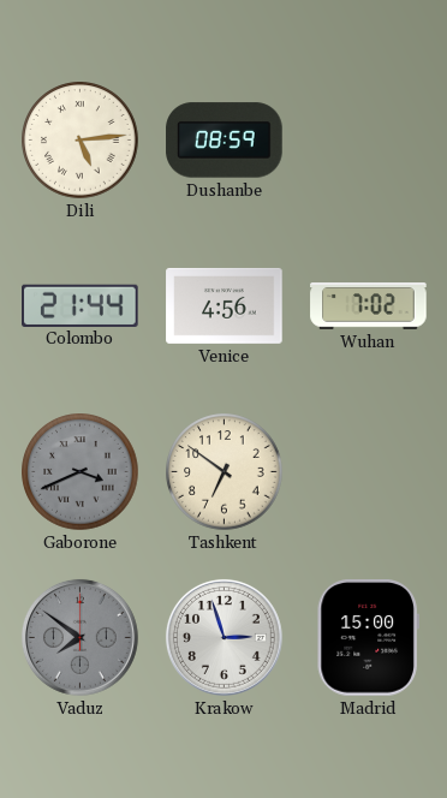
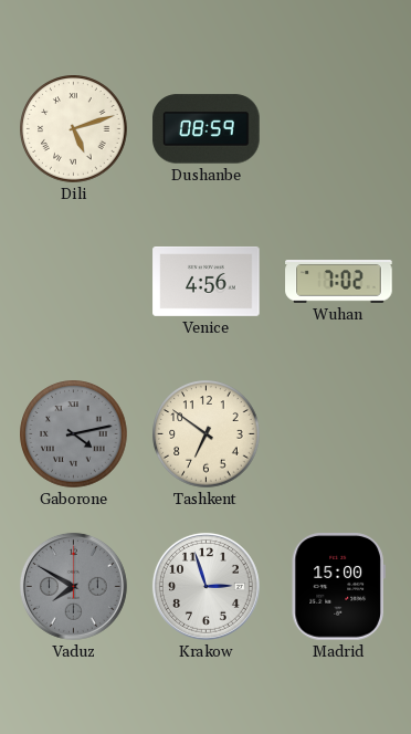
Dili: 5:14 -> 5:12
Colombo: 21:44 -> none
Gaborone: 3:41 -> 4:13
Vaduz: 7:51 -> 7:50
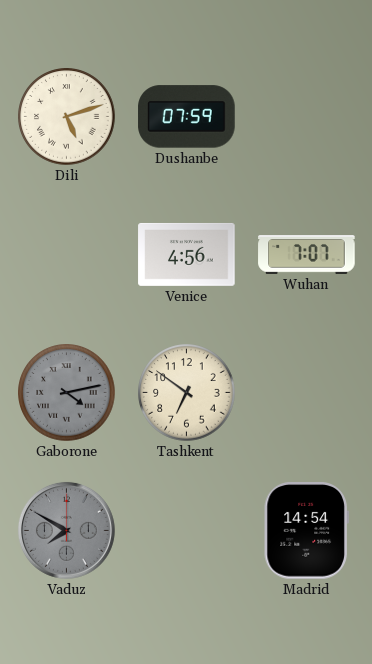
Dushanbe: 08:59 -> 07:59
Wuhan: 7:02 -> 7:07
Krakow: 2:57 -> none
Madrid: 15:00 -> 14:54
